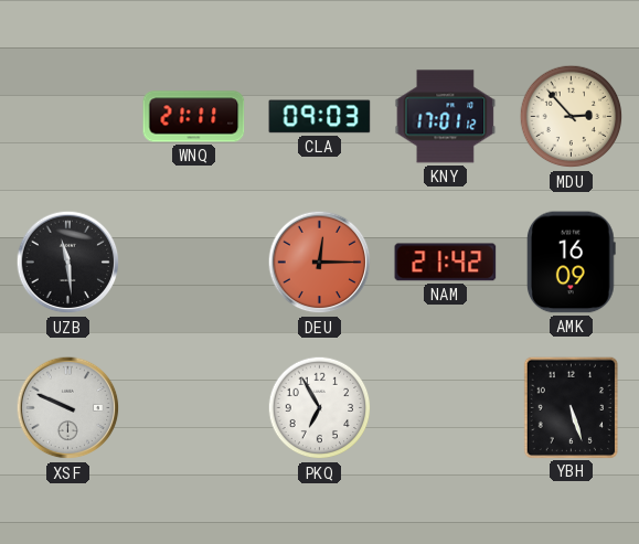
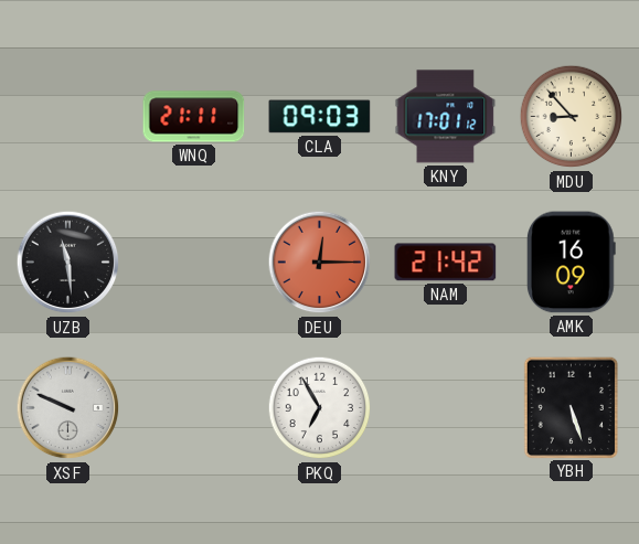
MDU: 2:53 -> 8:53
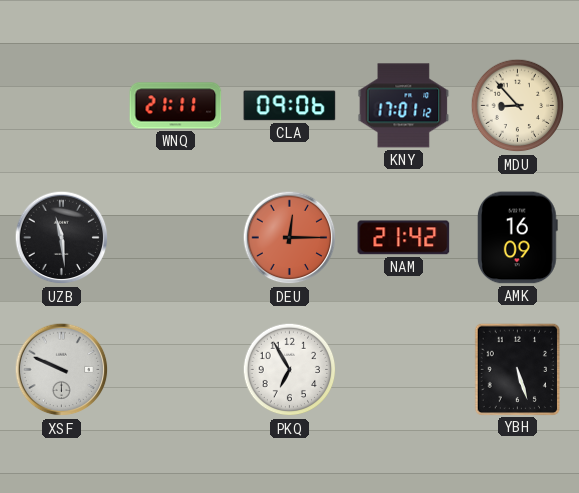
CLA: 09:03 -> 09:06
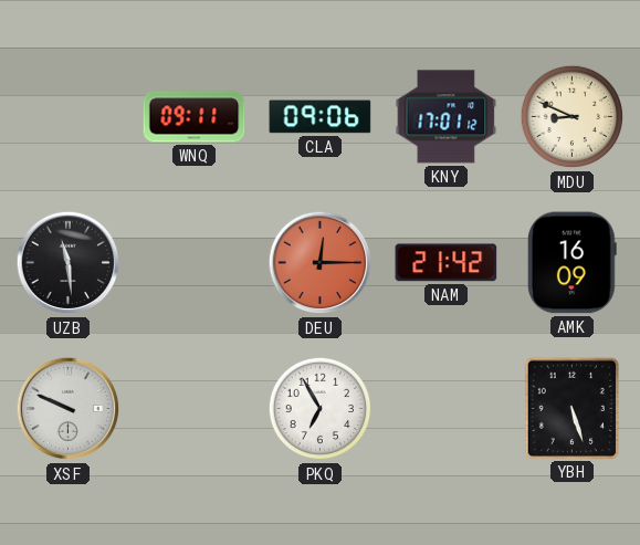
WNQ: 21:11 -> 09:11
MDU: 8:53 -> 8:49
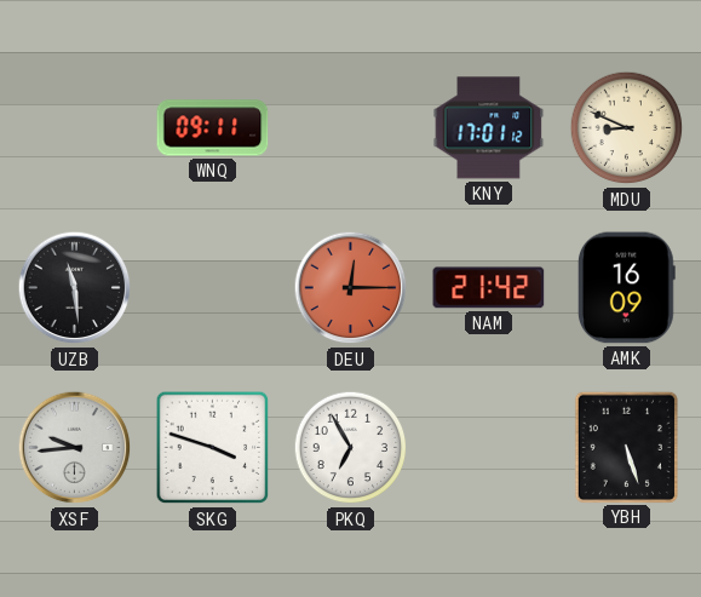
CLA: 09:06 -> none
XSF: 9:49 -> 9:44
SKG: none -> 3:48
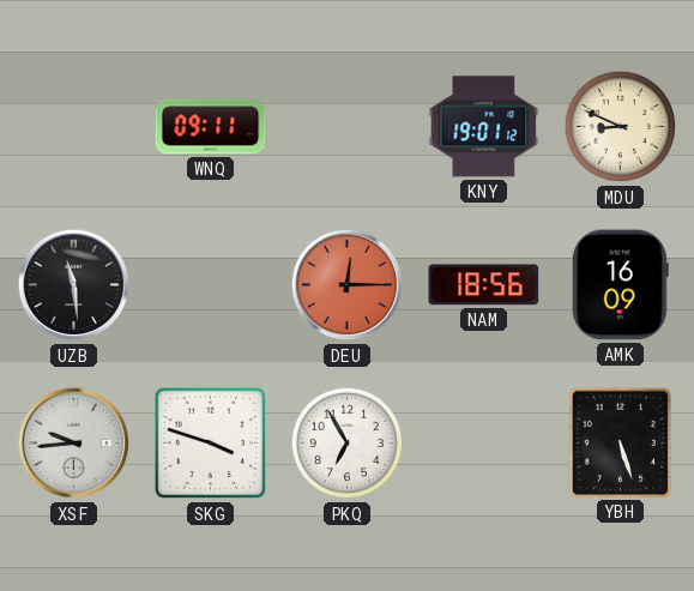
KNY: 17:01 -> 19:01
NAM: 21:42 -> 18:56
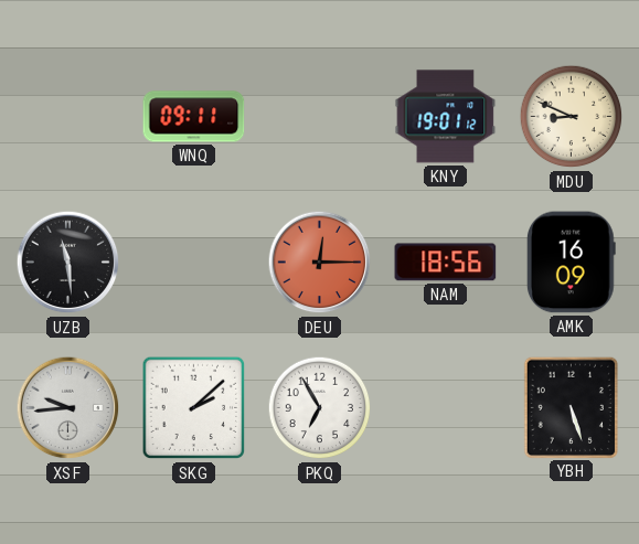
SKG: 3:48 -> 2:08
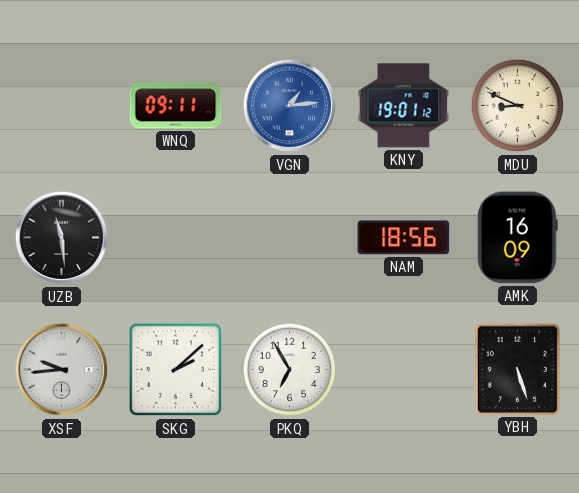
VGN: none -> 1:14
DEU: 12:15 -> none
